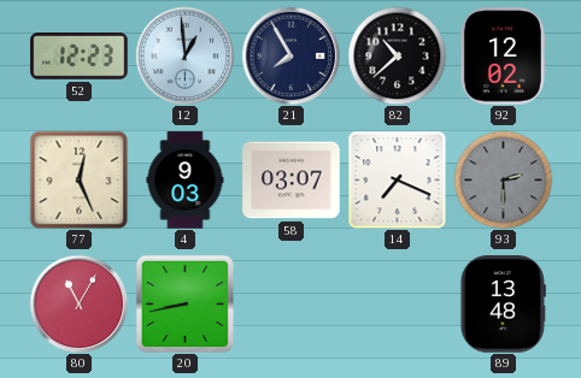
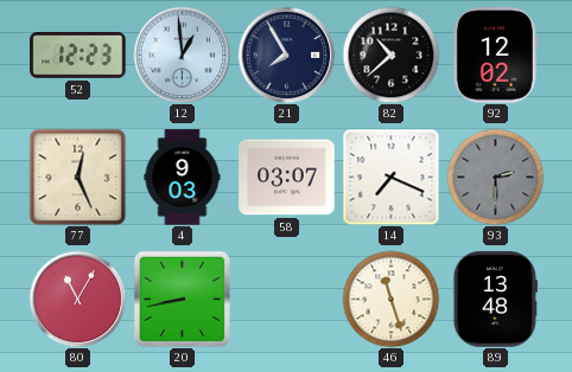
46: none -> 11:27
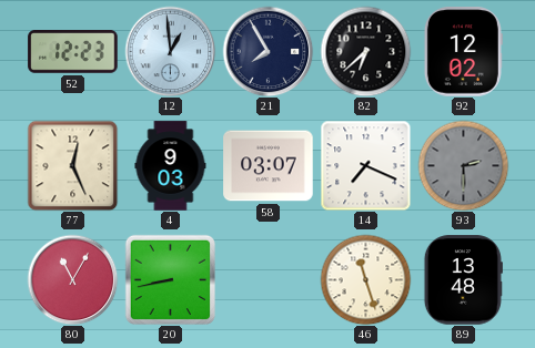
82: 10:38 -> 6:38
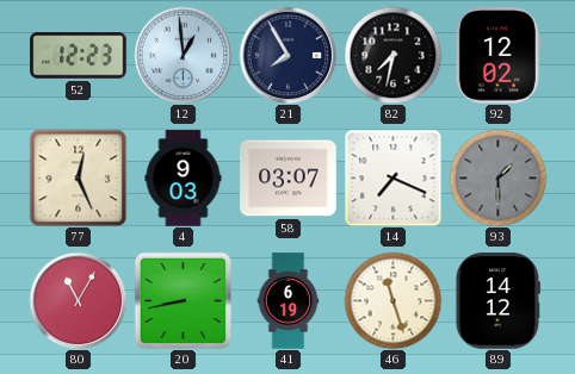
82: 6:38 -> 7:32
93: 2:30 -> 1:30
41: none -> 6:19
89: 13:48 -> 14:12
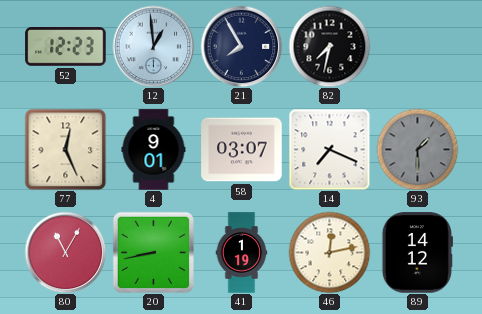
92: 12:02 -> none
4: 9:03 -> 9:01
41: 6:19 -> 1:19
46: 11:27 -> 12:13
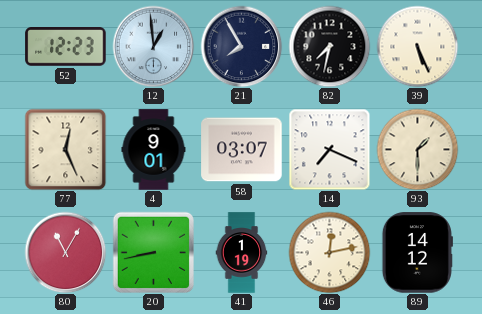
39: none -> 5:26
93 dial: grey -> cream
